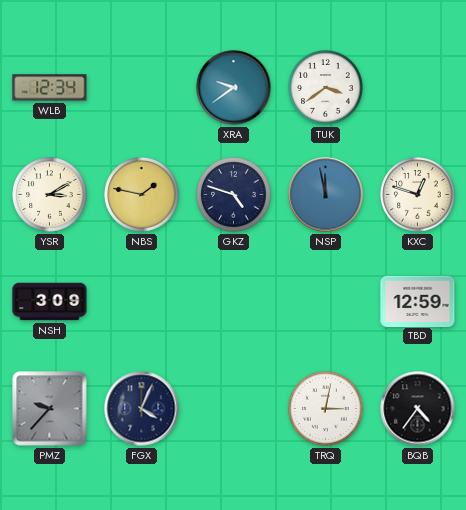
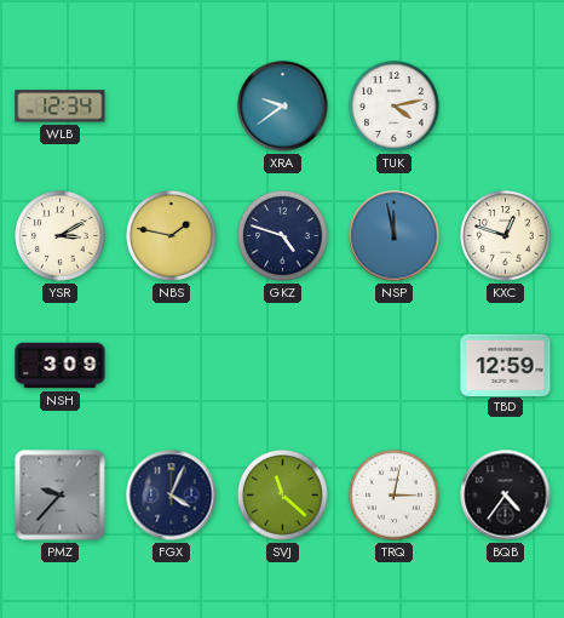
TUK: 3:39 -> 4:13
SVJ: none -> 11:22
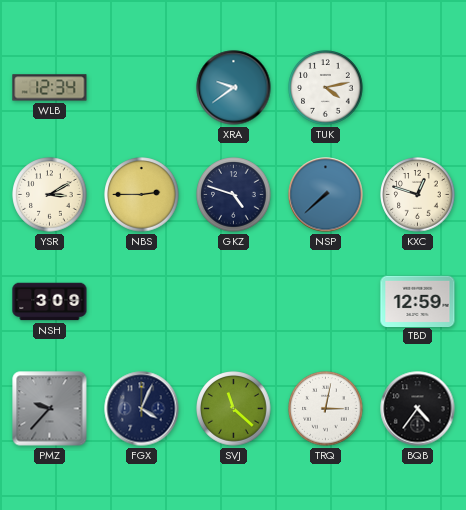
NBS: 1:47 -> 2:45
NSP: 11:58 -> 7:38
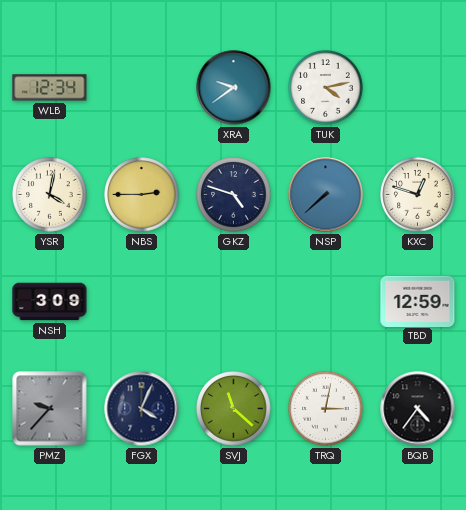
YSR: 3:10 -> 4:02
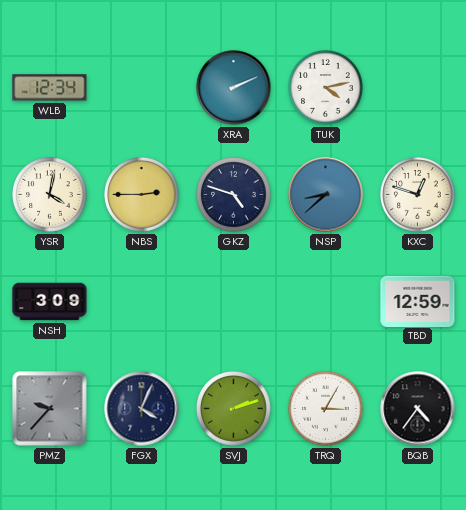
XRA: 9:39 -> 2:11
NSP: 7:38 -> 8:38
SVJ: 11:22 -> 2:12
TRQ: 3:02 -> 3:05
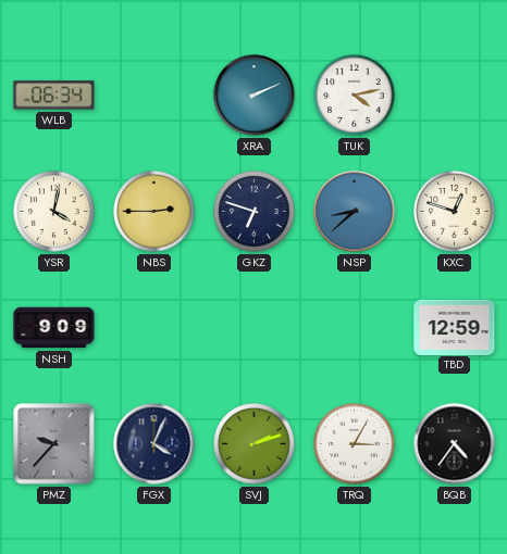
WLB: 12:34 -> 06:34
GKZ: 4:48 -> 6:48
NSH: 3:09 -> 9:09
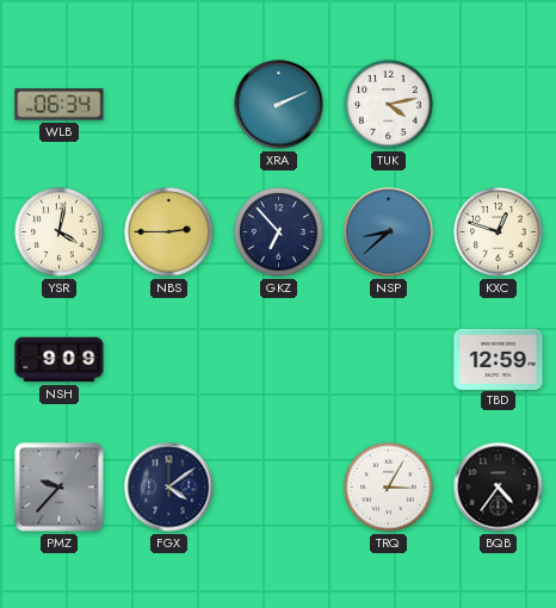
GKZ: 6:48 -> 6:53
FGX: 4:04 -> 4:09
SVJ: 2:12 -> none
